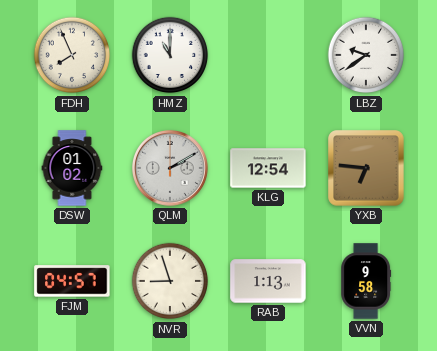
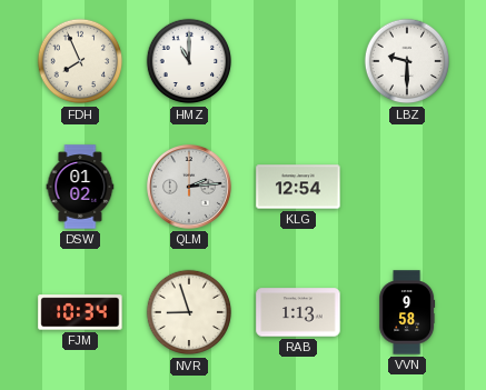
LBZ: 9:39 -> 9:30
QLM: 2:10 -> 2:14
YXB: 6:46 -> none
FJM: 04:57 -> 10:34
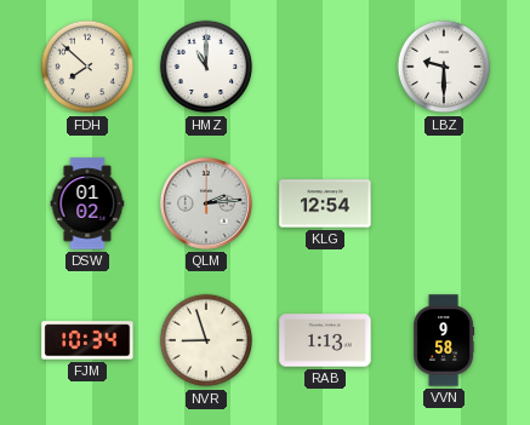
FDH: 7:56 -> 7:52
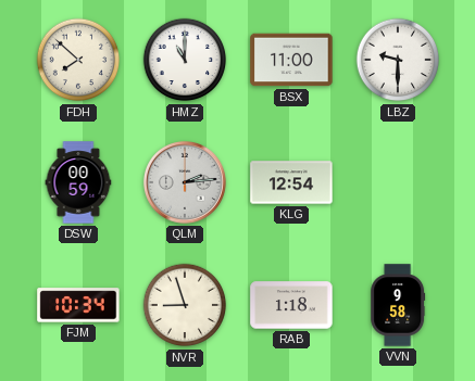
BSX: none -> 11:00
DSW: 01:02 -> 00:59
RAB: 1:13 -> 1:18
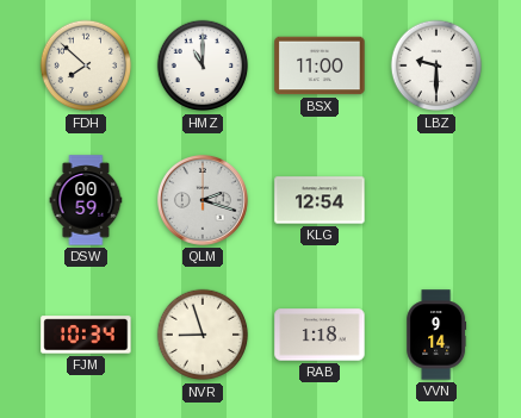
QLM: 2:14 -> 2:18
VVN: 9:58 -> 9:14
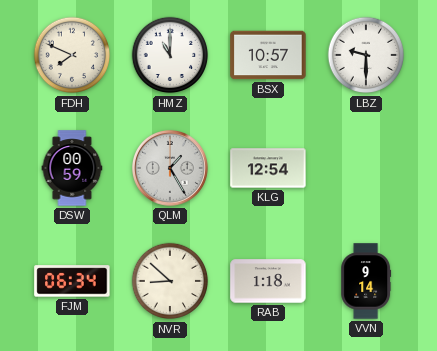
FDH: 7:52 -> 7:49
BSX: 11:00 -> 10:57
QLM: 2:18 -> 1:25
FJM: 10:34 -> 06:34
NVR: 8:57 -> 8:52
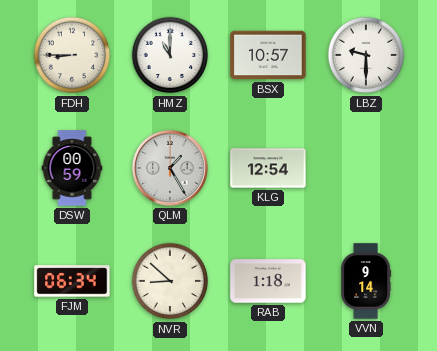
FDH: 7:49 -> 8:45
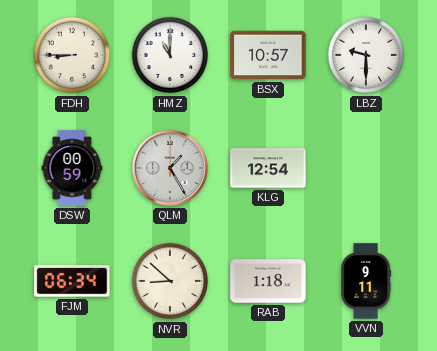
VVN: 9:14 -> 9:11
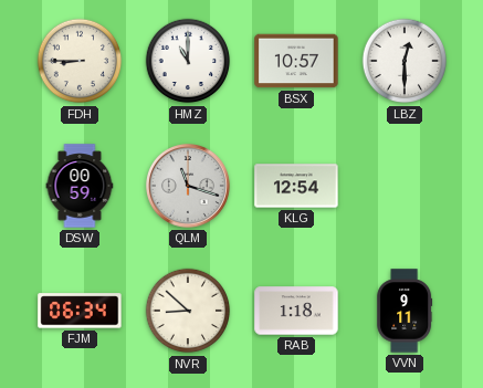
LBZ: 9:30 -> 12:30
QLM: 1:25 -> 11:18
